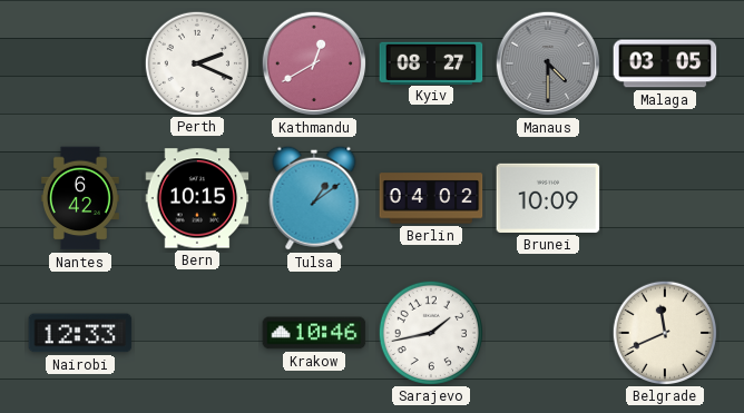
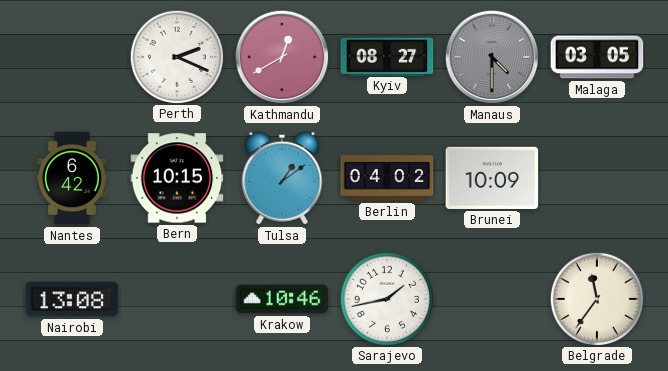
Nairobi: 12:33 -> 13:08
Belgrade: 11:41 -> 11:36
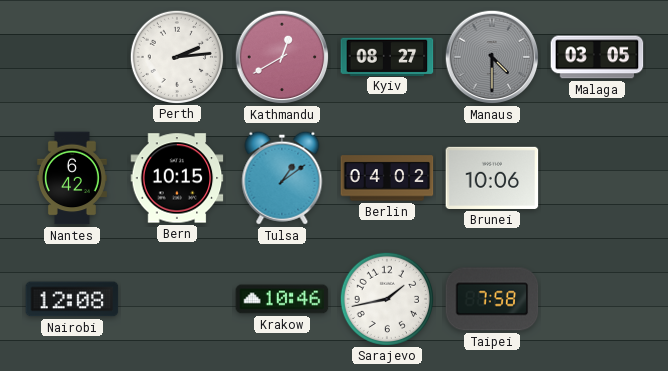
Perth: 2:19 -> 2:14
Brunei: 10:09 -> 10:06
Nairobi: 13:08 -> 12:08
Taipei: none -> 7:58
Belgrade: 11:36 -> none
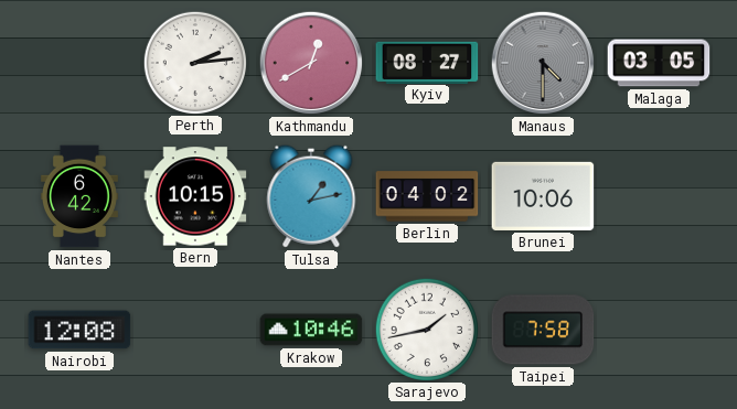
Tulsa: 1:09 -> 1:13
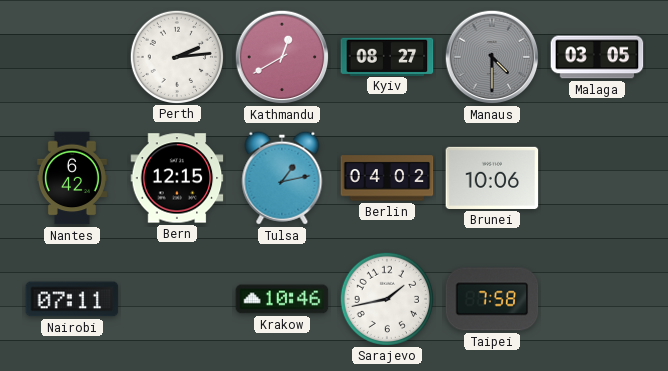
Bern: 10:15 -> 12:15
Nairobi: 12:08 -> 07:11
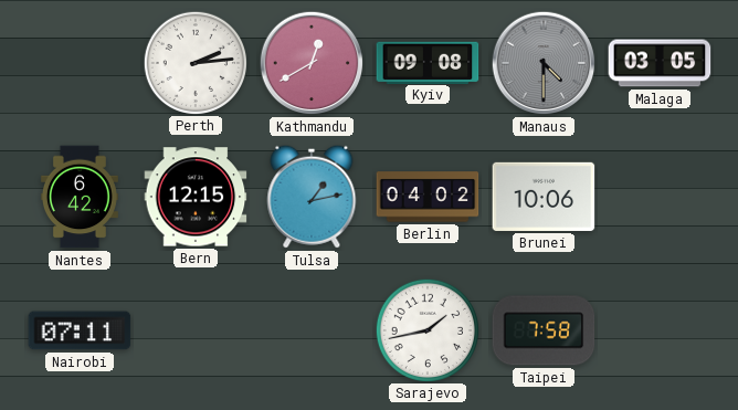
Kyiv: 08:27 -> 09:08
Krakow: 10:46 -> none
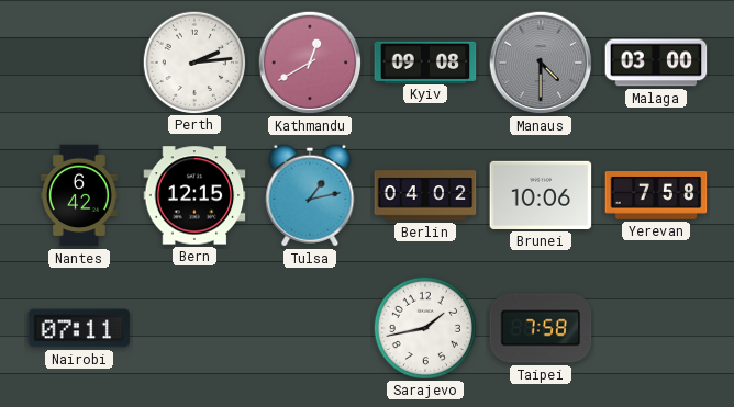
Malaga: 03:05 -> 03:00
Yerevan: none -> 7:58
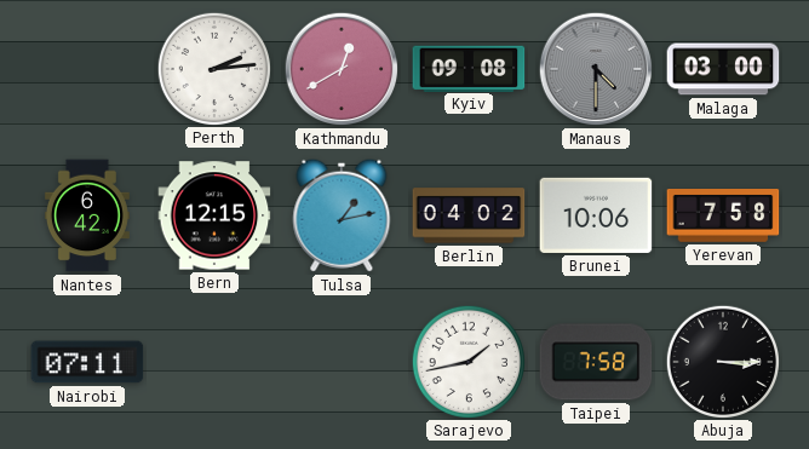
Abuja: none -> 3:15
